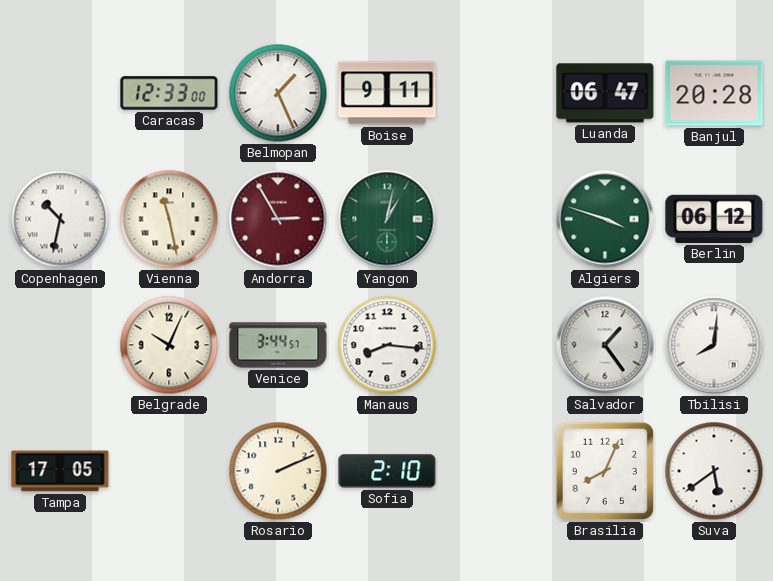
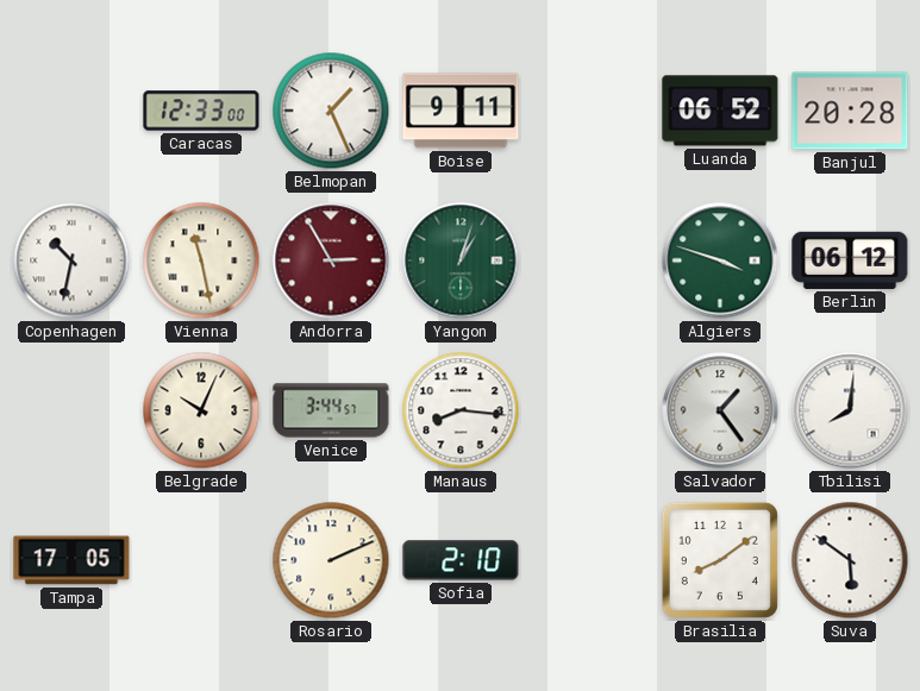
Luanda: 06:47 -> 06:52
Yangon: 1:02 -> 1:03
Brasilia: 8:04 -> 8:09
Suva: 5:39 -> 5:51
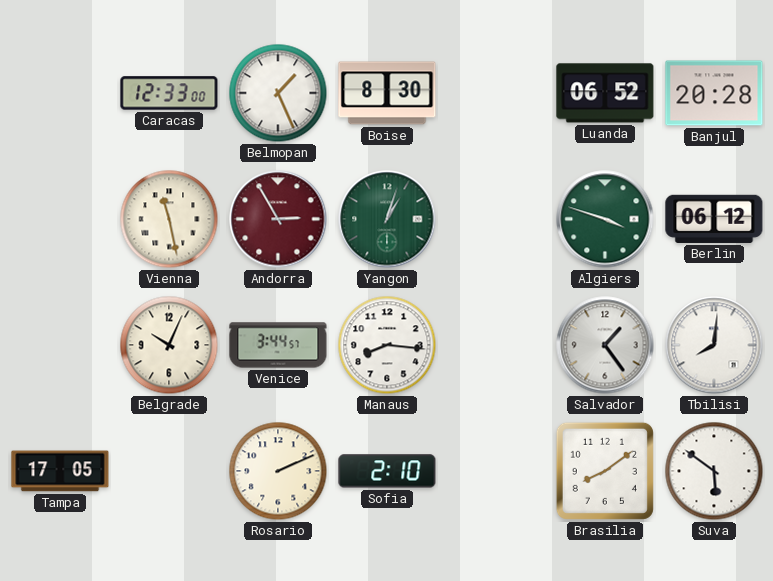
Boise: 9:11 -> 8:30
Copenhagen: 10:32 -> none
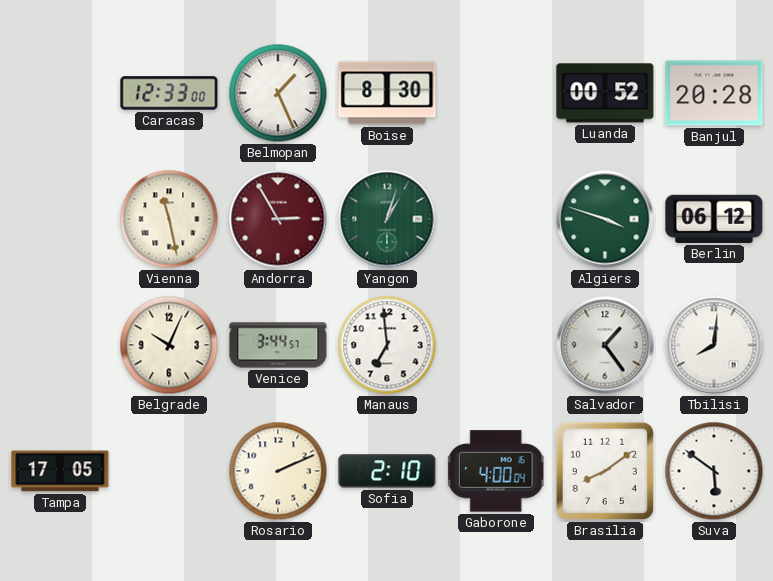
Luanda: 06:52 -> 00:52
Manaus: 8:16 -> 6:59
Gaborone: none -> 4:00
